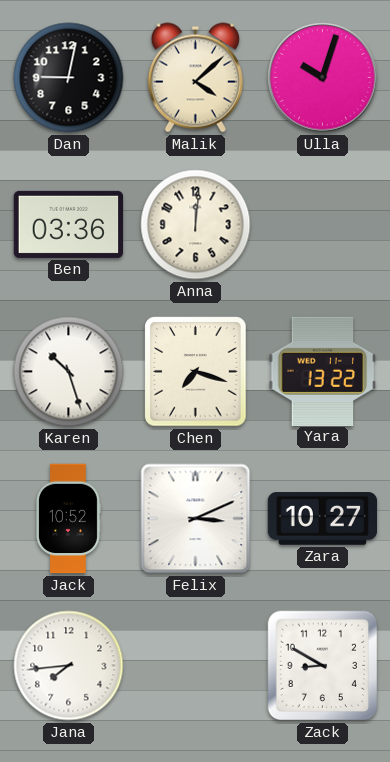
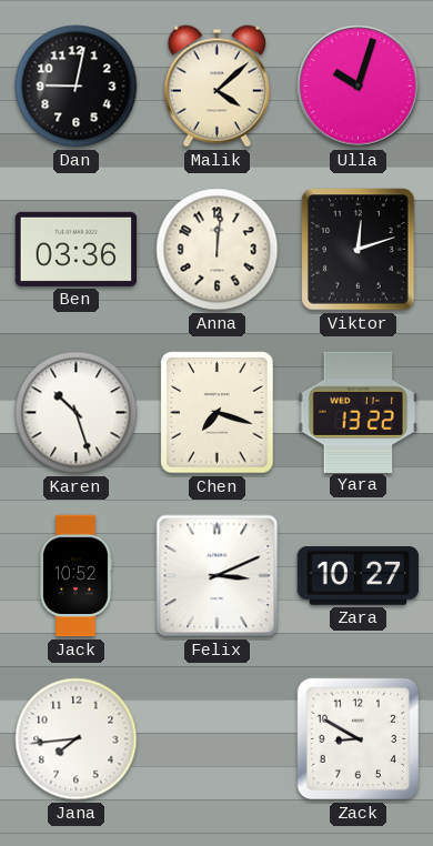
Viktor: none -> 12:12
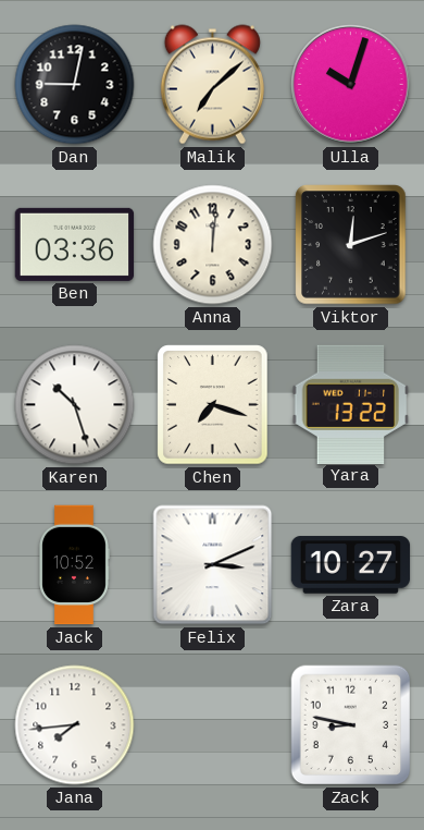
Malik: 4:08 -> 7:08
Zack: 8:50 -> 8:47
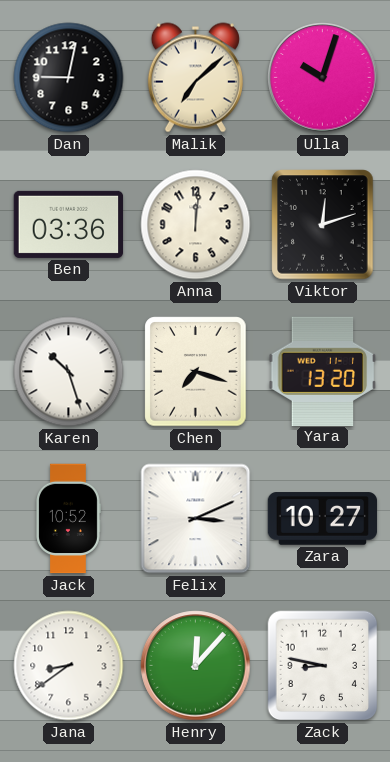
Yara: 13:22 -> 13:20
Jana: 7:44 -> 8:39
Henry: none -> 12:07
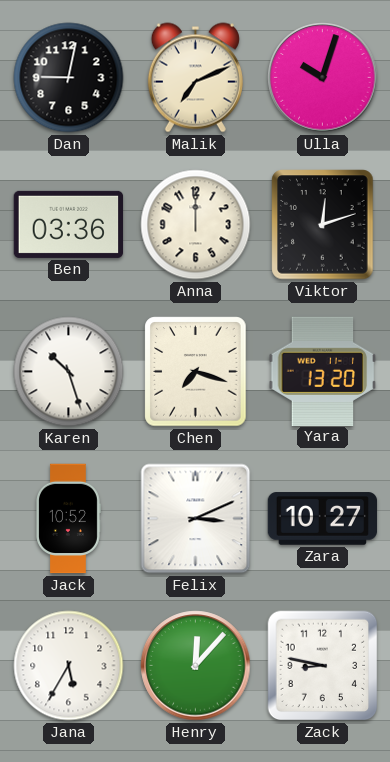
Malik: 7:08 -> 7:11
Anna: 12:01 -> 12:00
Jana: 8:39 -> 5:35
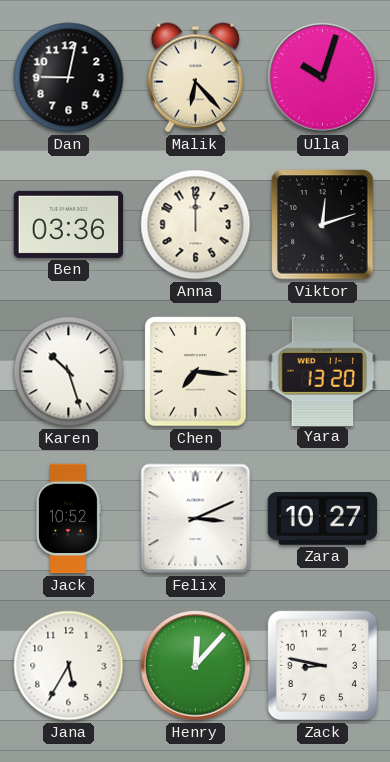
Malik: 7:11 -> 6:23
Chen: 7:18 -> 7:16
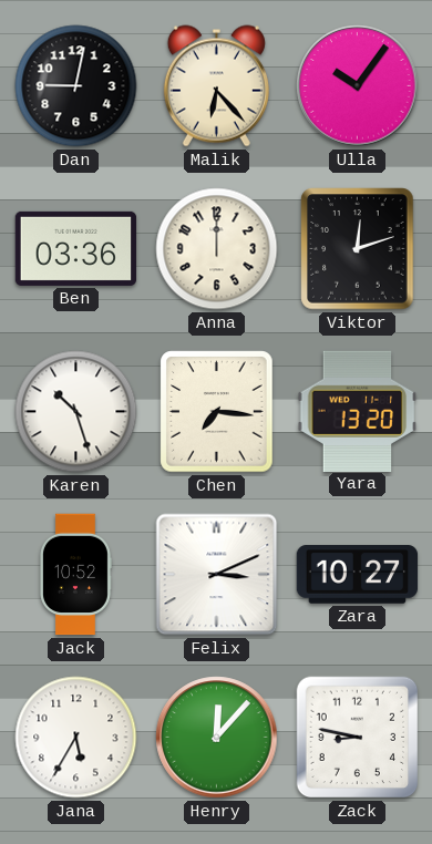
Ulla: 10:03 -> 10:06
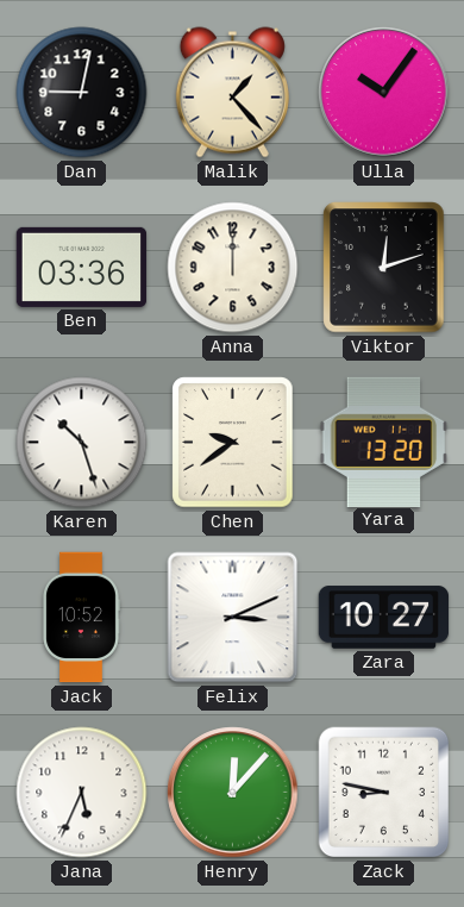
Malik: 6:23 -> 1:23
Chen: 7:16 -> 9:39
Jana: 5:35 -> 5:34
